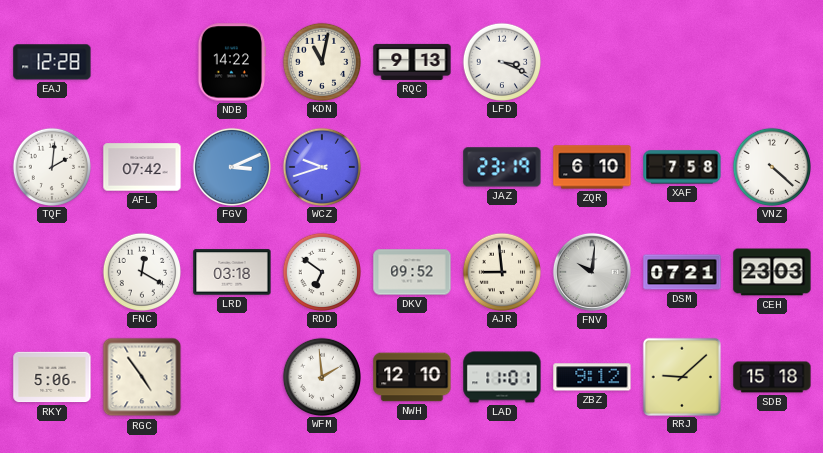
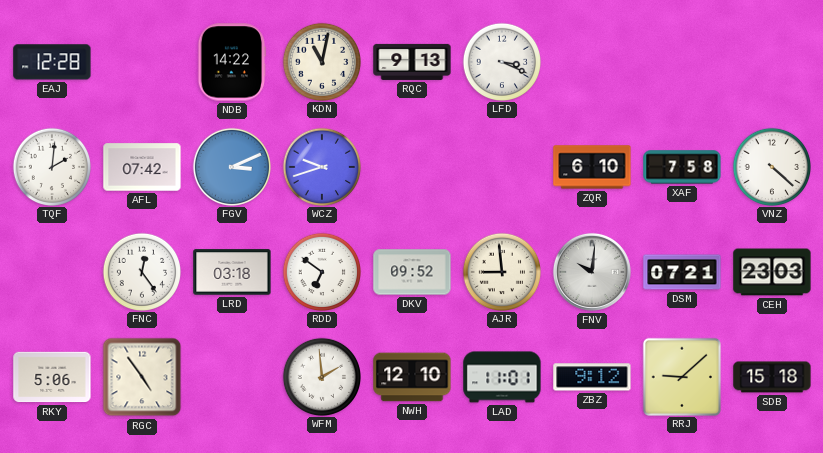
JAZ: 23:19 -> none
FNC: 12:20 -> 12:24
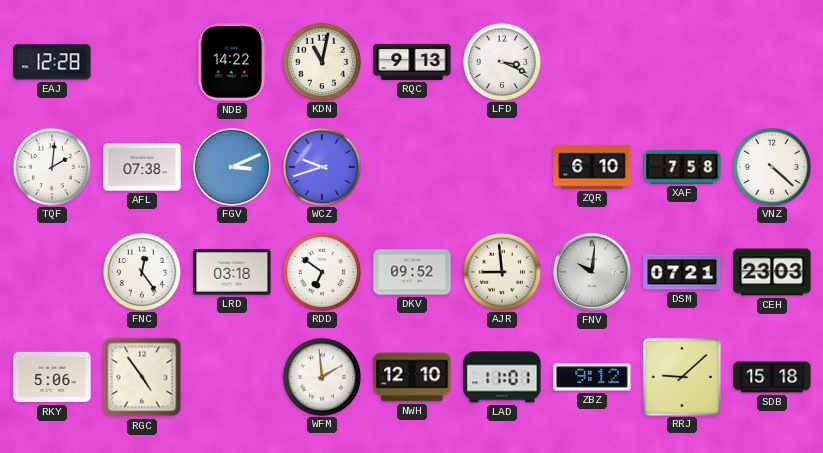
AFL: 07:42 -> 07:38
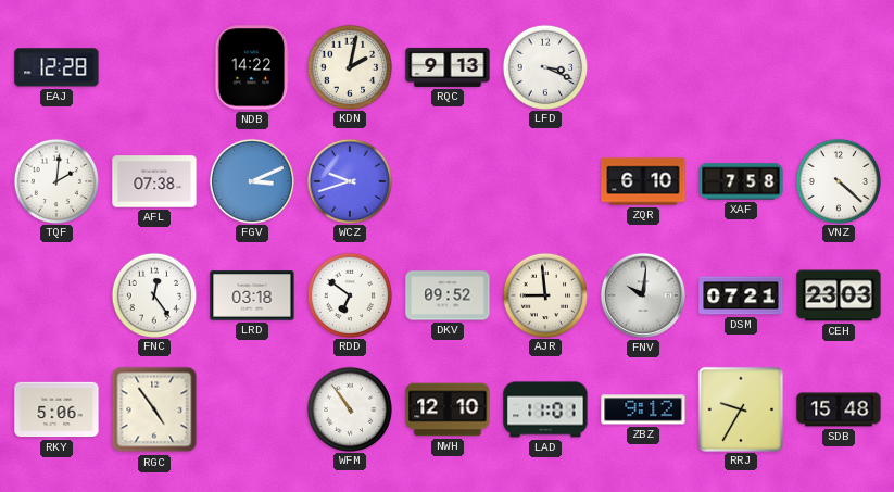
KDN: 11:02 -> 2:02
WFM: 1:59 -> 10:54
RRJ: 9:08 -> 9:35
SDB: 15:18 -> 15:48
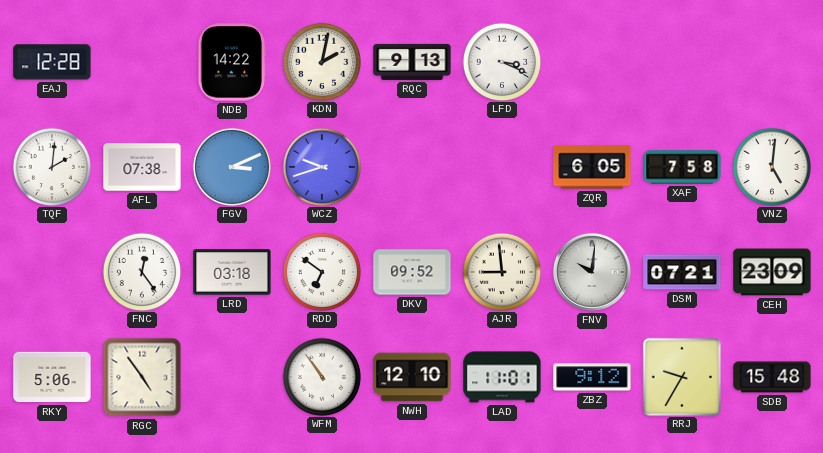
ZQR: 6:10 -> 6:05
VNZ: 4:22 -> 5:01
CEH: 23:03 -> 23:09
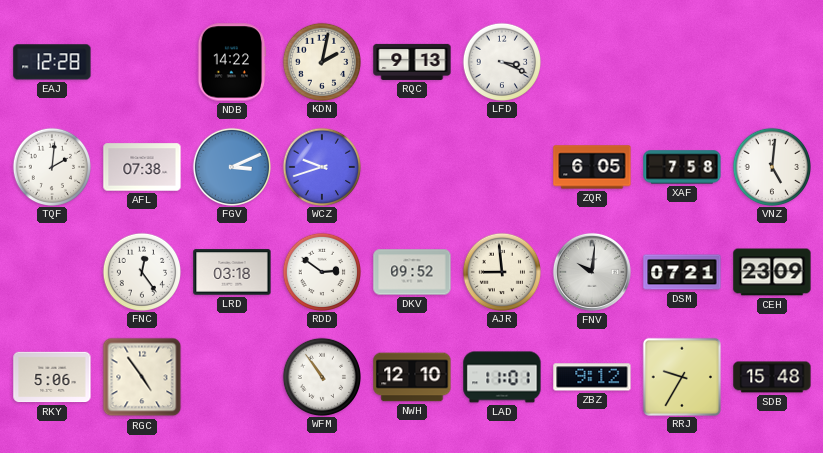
RDD: 6:51 -> 2:51
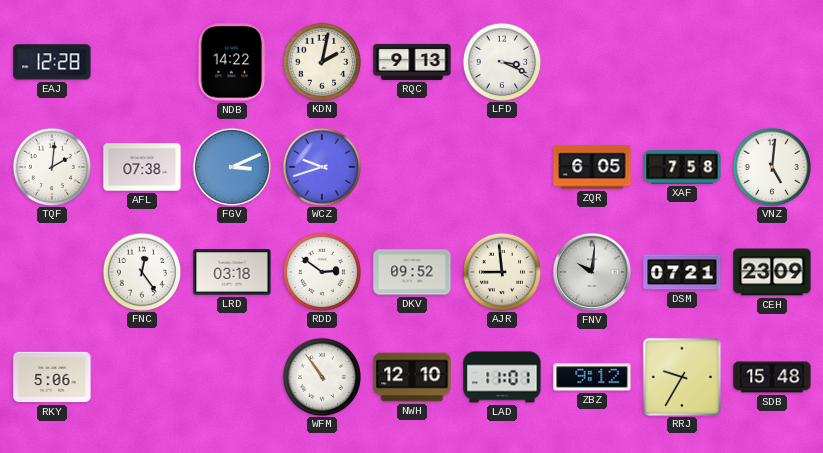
RGC: 4:54 -> none
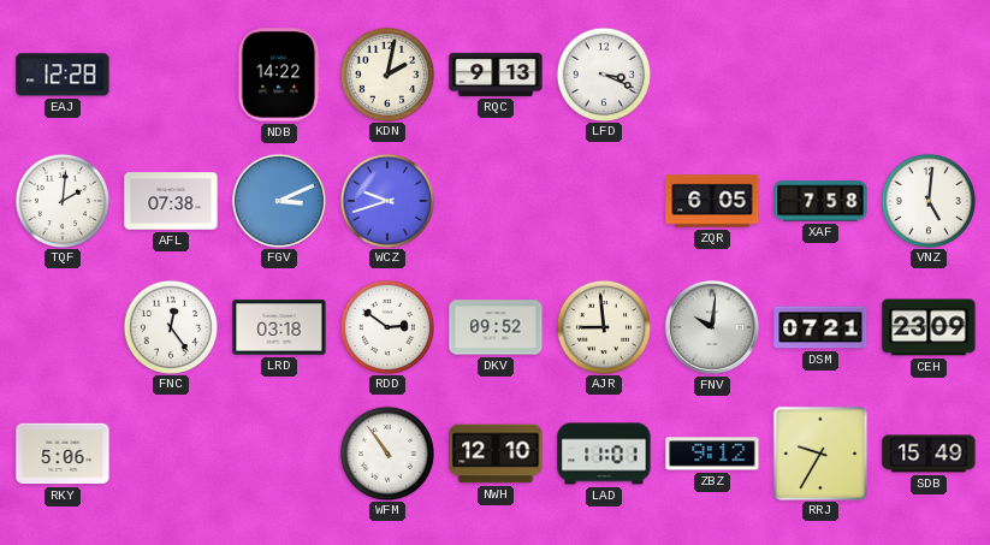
SDB: 15:48 -> 15:49
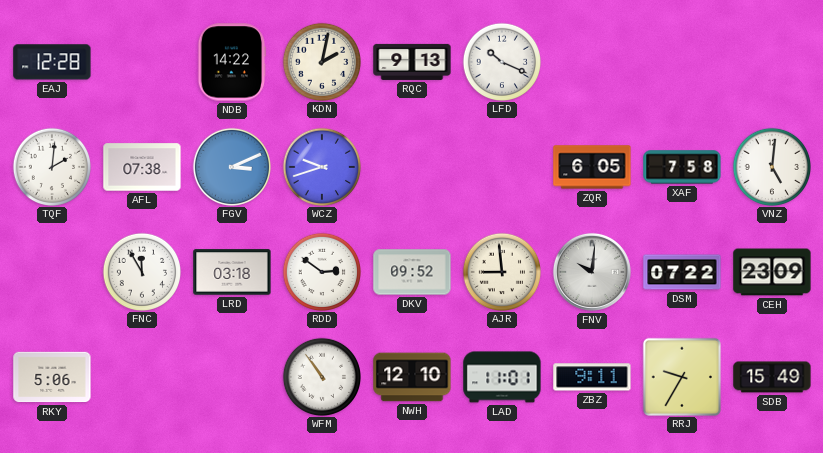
LFD: 3:19 -> 10:19
FNC: 12:24 -> 11:55
DSM: 07:21 -> 07:22
ZBZ: 9:12 -> 9:11
